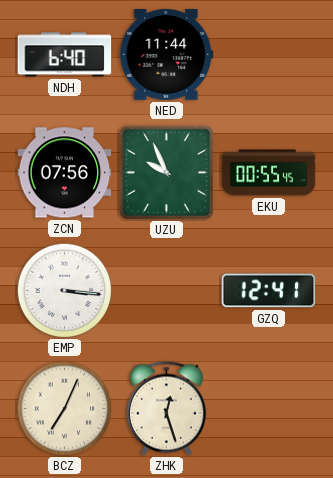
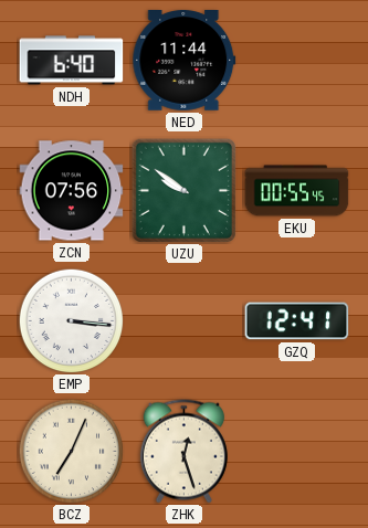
UZU: 9:56 -> 9:51
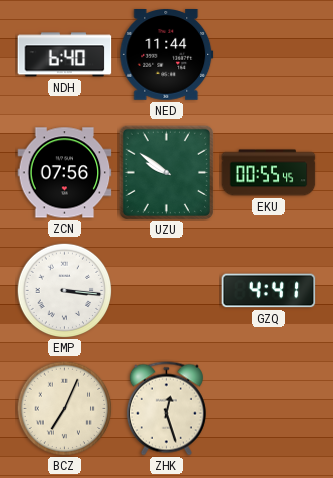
GZQ: 12:41 -> 4:41
